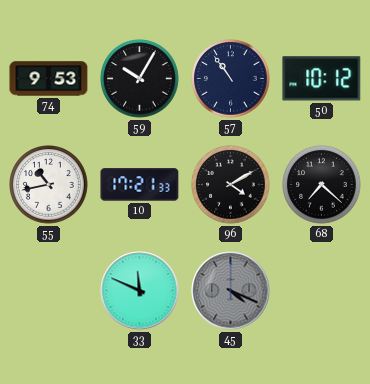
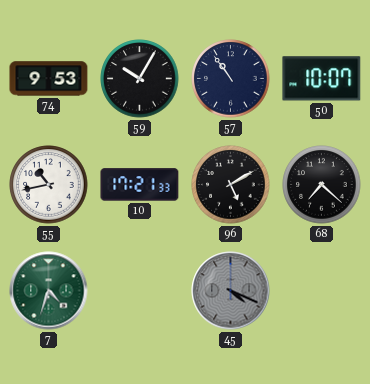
50: 10:12 -> 10:07
96: 4:10 -> 5:10
7: none -> 4:33
33: 11:49 -> none
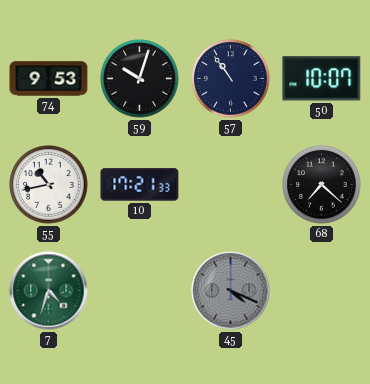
59: 10:05 -> 10:03
96: 5:10 -> none
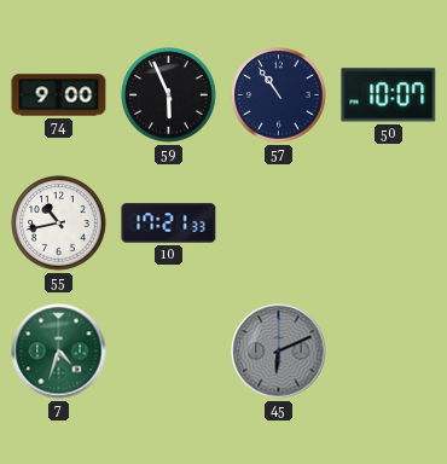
74: 9:53 -> 9:00
59: 10:03 -> 5:56
68: 7:22 -> none
45: 4:19 -> 6:11
